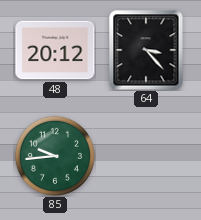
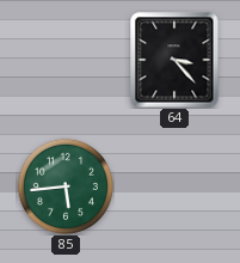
48: 20:12 -> none
85: 9:44 -> 5:44
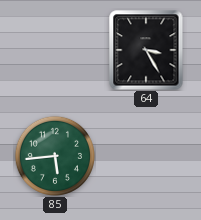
64: 3:23 -> 3:25
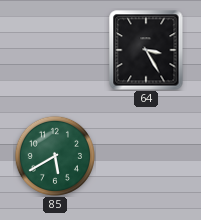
85: 5:44 -> 5:40
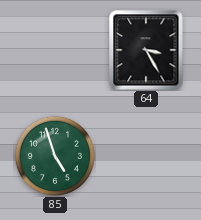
85: 5:40 -> 4:57
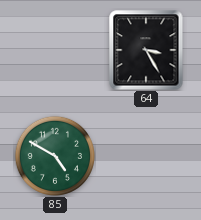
85: 4:57 -> 4:50
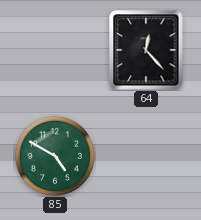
64: 3:25 -> 12:23
